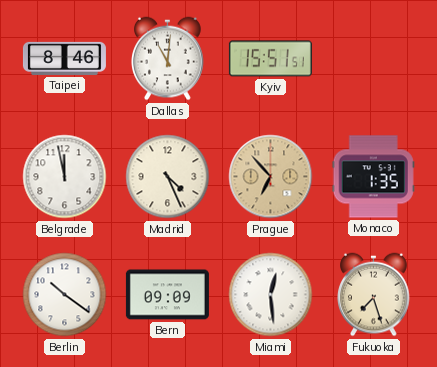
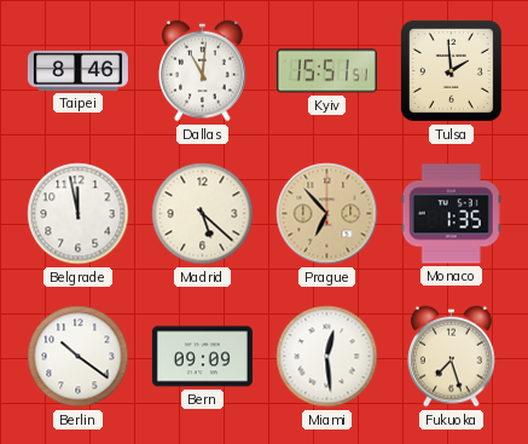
Tulsa: none -> 1:59
Madrid: 4:26 -> 5:22
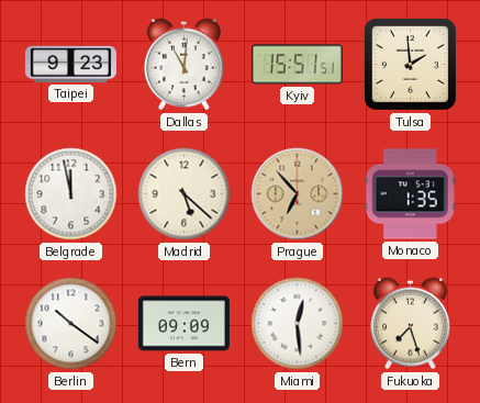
Taipei: 8:46 -> 9:23
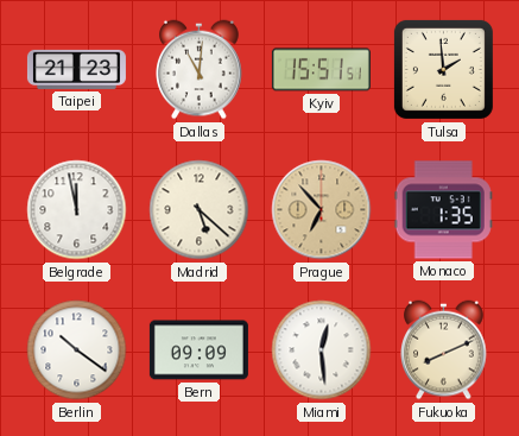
Taipei: 9:23 -> 21:23
Fukuoka: 7:27 -> 8:11
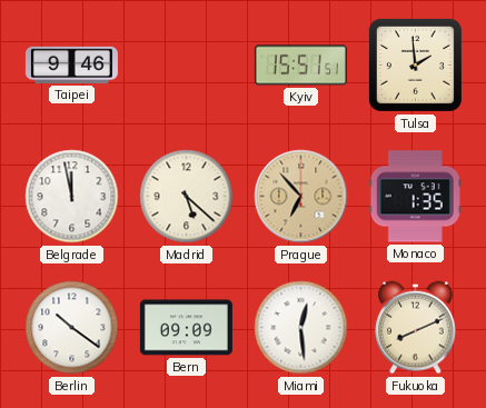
Taipei: 21:23 -> 9:46
Dallas: 11:01 -> none
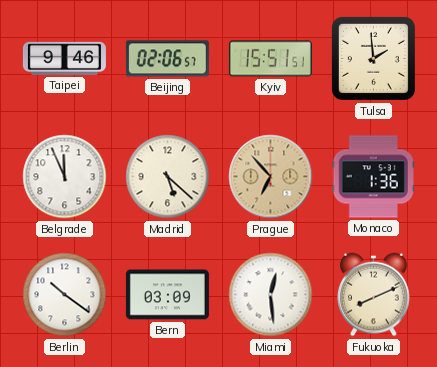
Beijing: none -> 02:06
Belgrade: 11:58 -> 11:56
Monaco: 1:35 -> 1:36
Bern: 09:09 -> 03:09
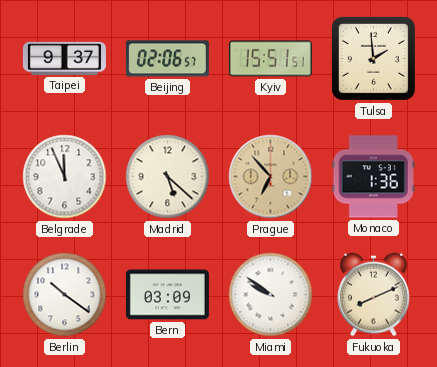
Taipei: 9:46 -> 9:37
Miami: 12:29 -> 9:51
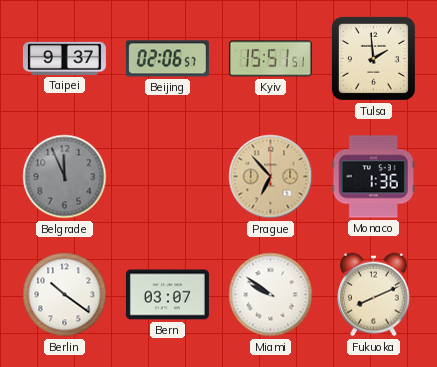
Belgrade dial: white -> grey
Madrid: 5:22 -> none
Bern: 03:09 -> 03:07
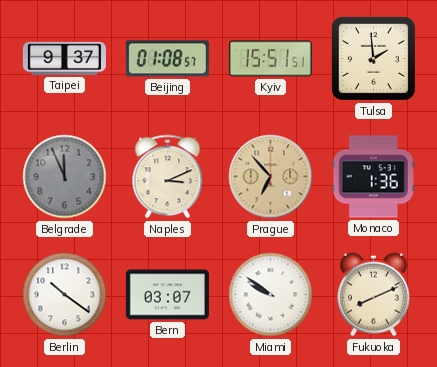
Beijing: 02:06 -> 01:08
Naples: none -> 3:11
